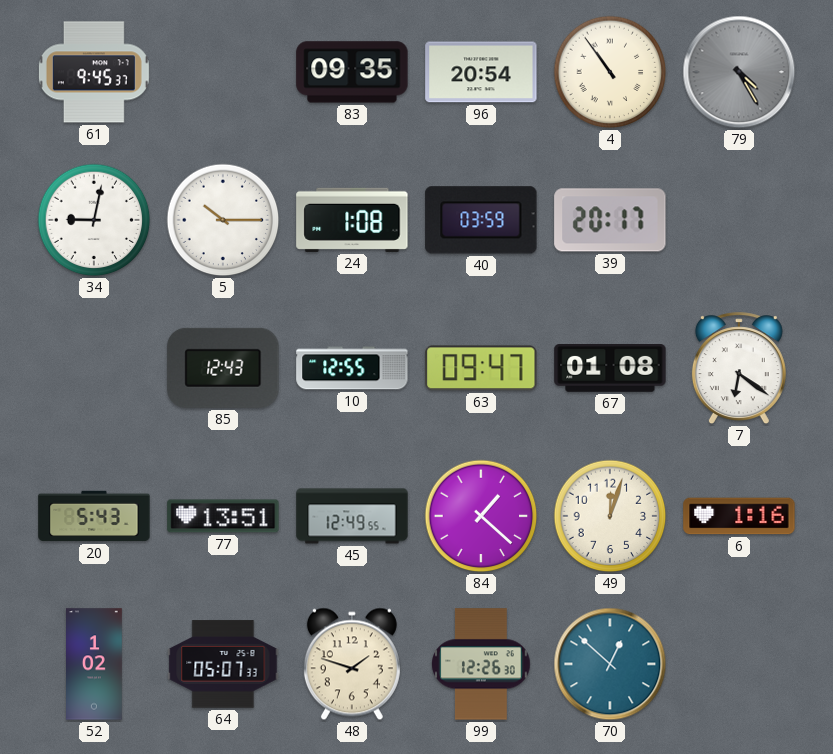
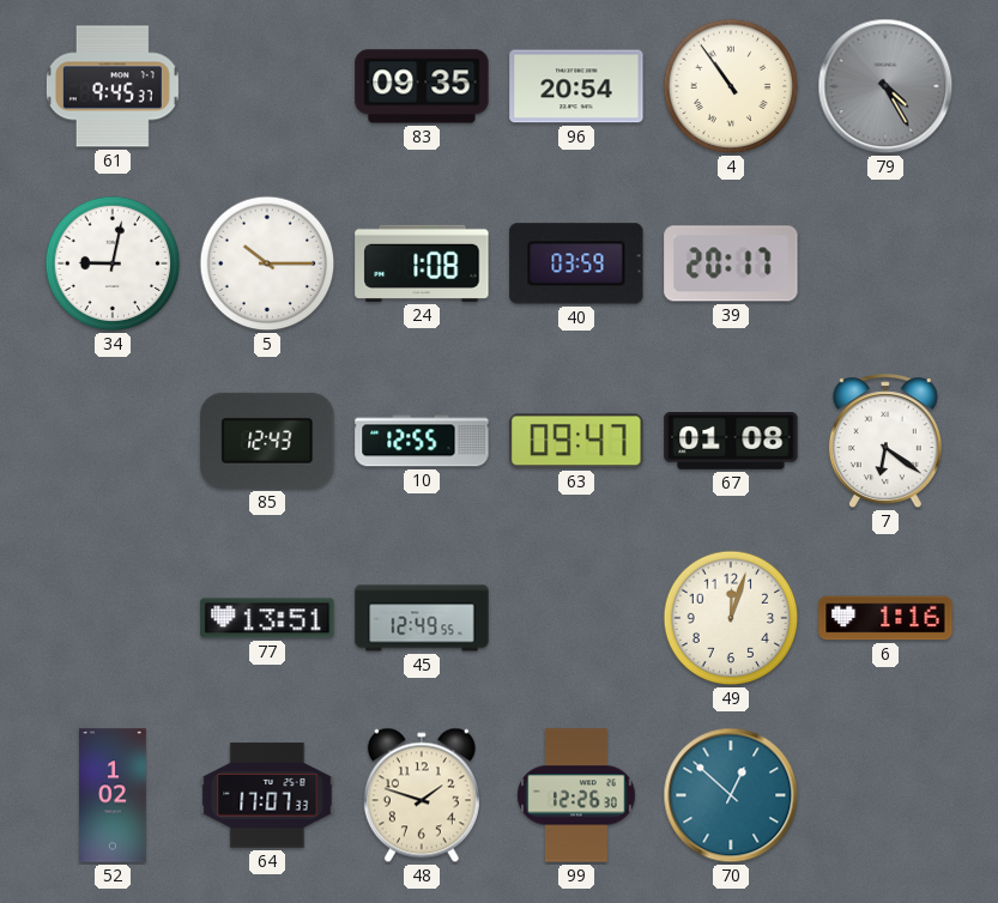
20: 5:43 -> none
84: 1:22 -> none
64: 05:07 -> 17:07
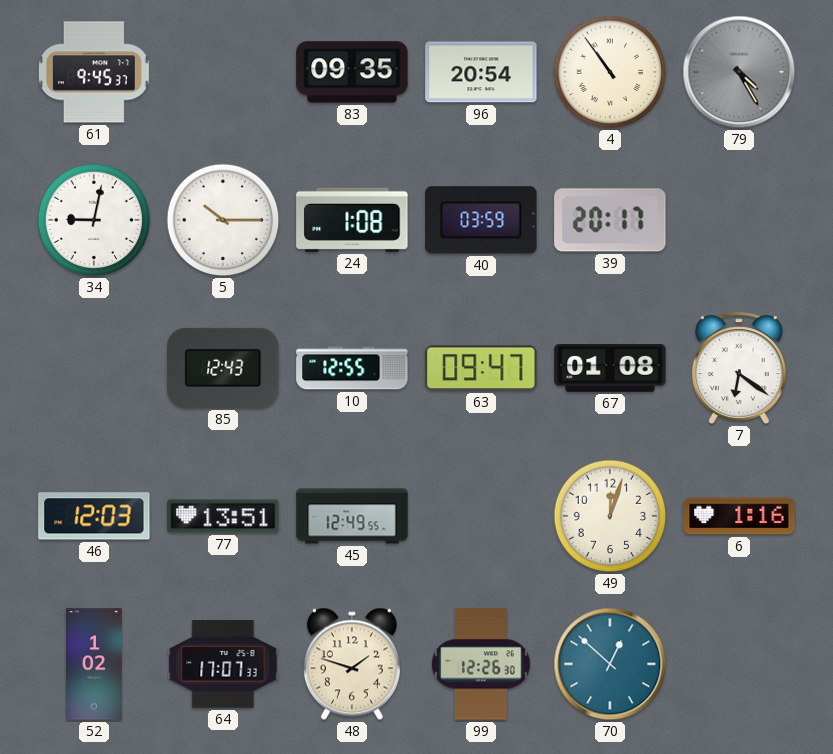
46: none -> 12:03
